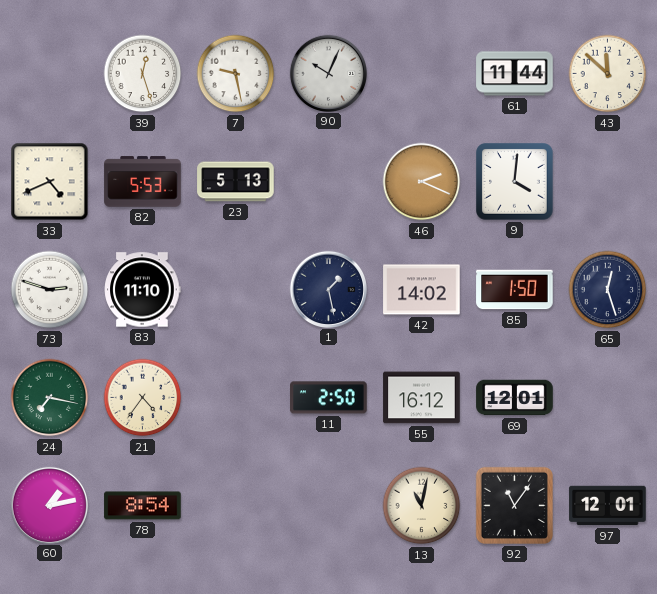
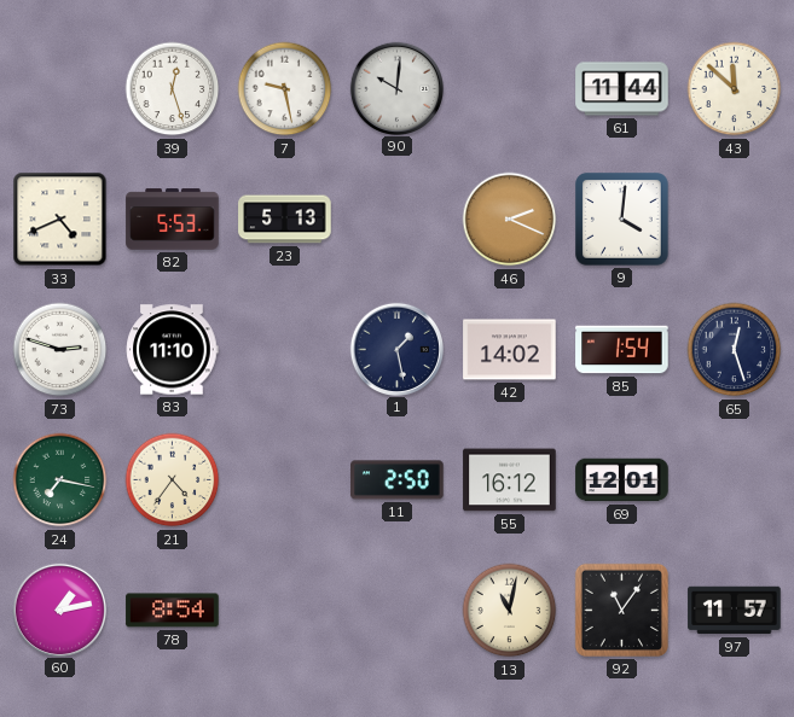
90: 10:04 -> 10:01
85: 1:50 -> 1:54
97: 12:01 -> 11:57
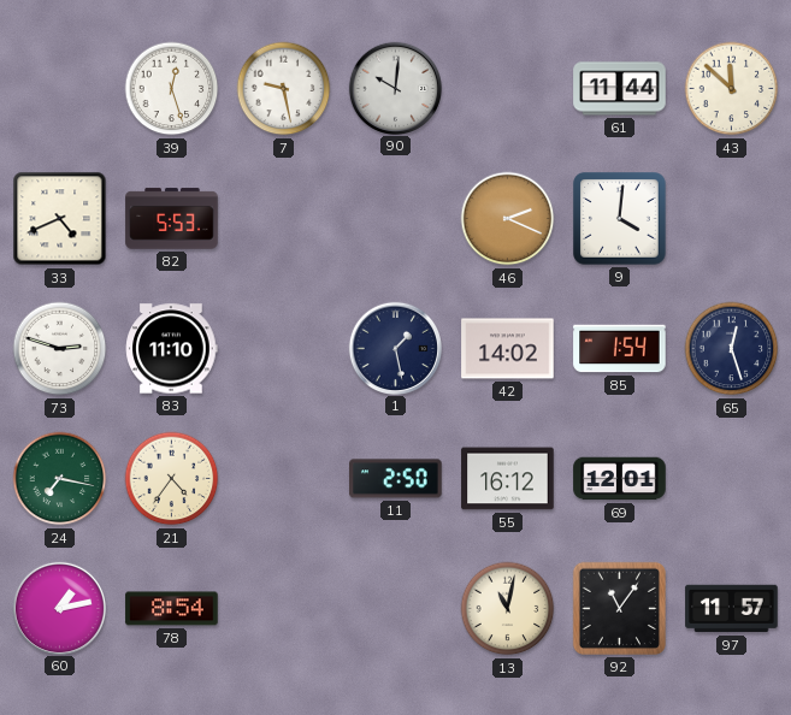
23: 5:13 -> none
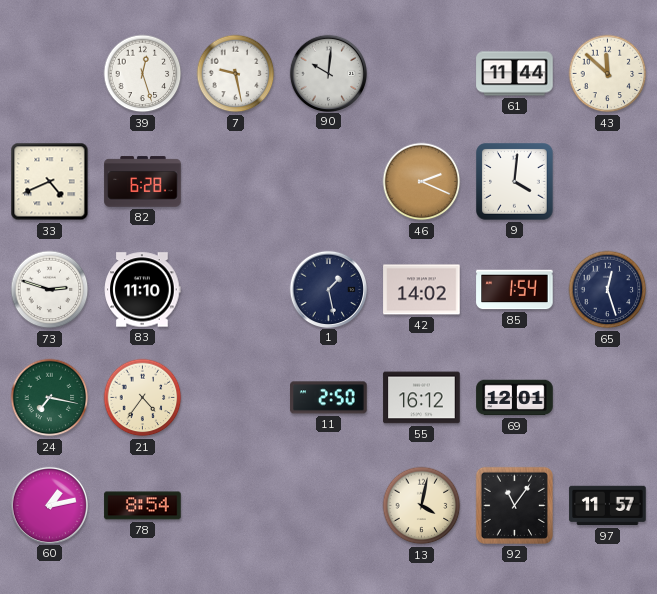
82: 5:53 -> 6:28
13: 11:02 -> 4:02
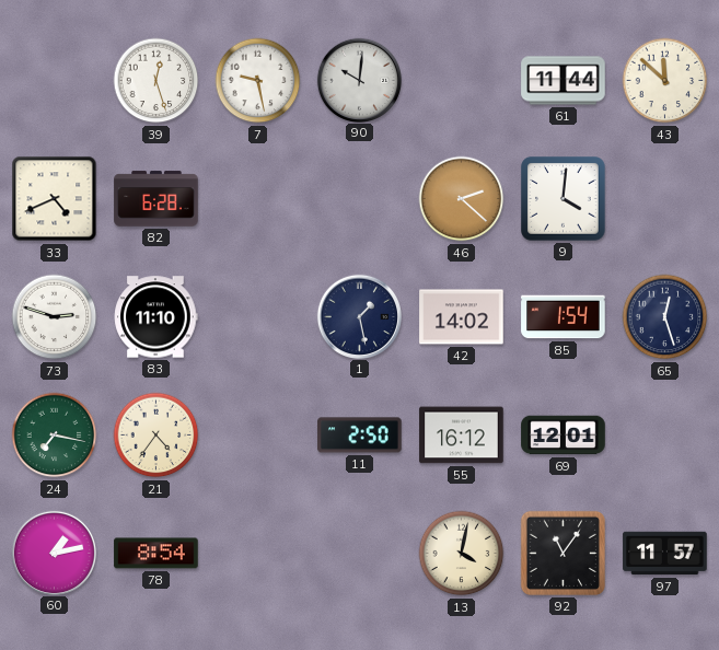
46: 2:19 -> 2:22
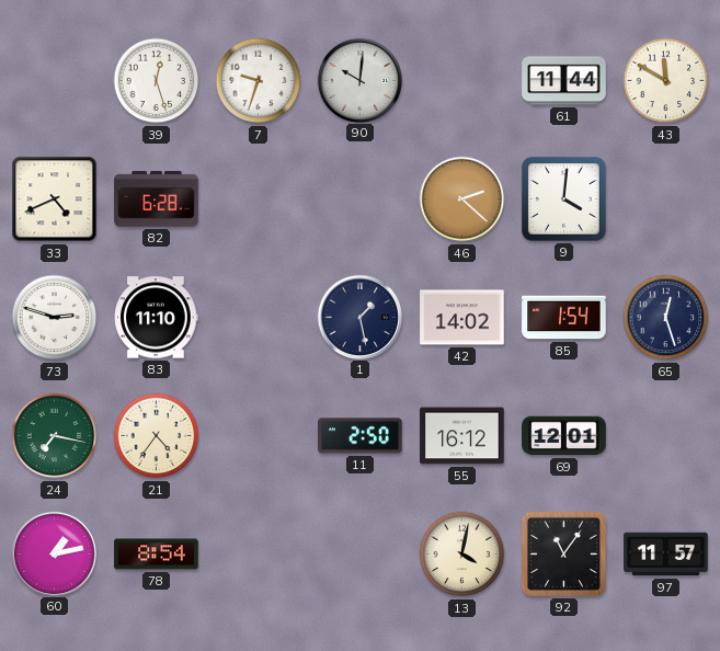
7: 9:28 -> 9:33
43: 11:52 -> 11:50
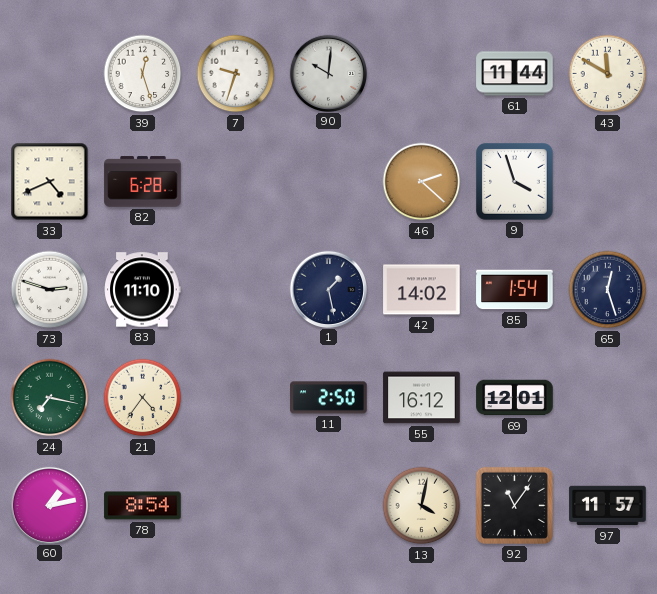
9: 4:01 -> 3:57
